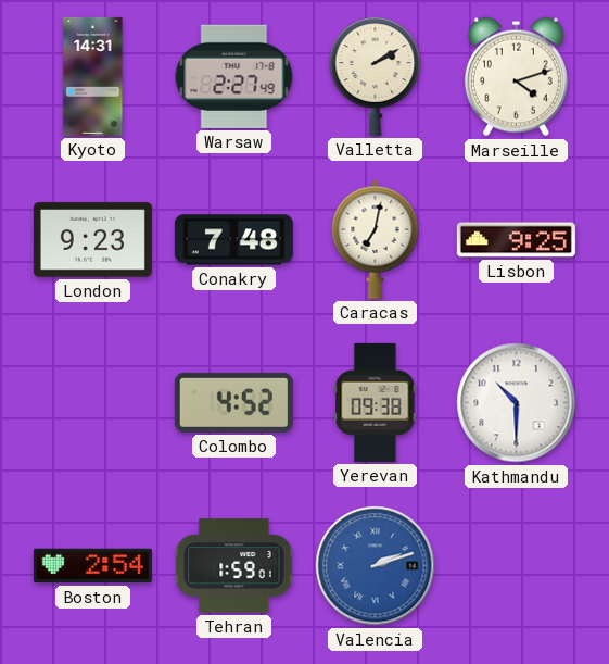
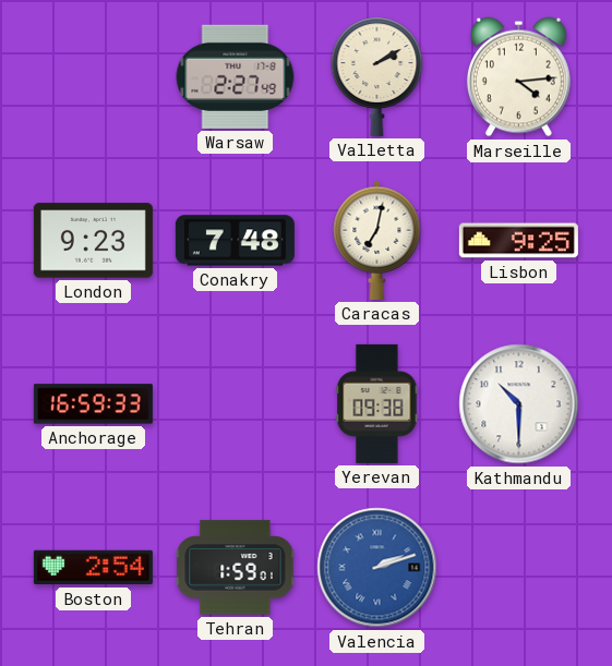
Kyoto: 14:31 -> none
Marseille: 4:12 -> 4:14
Anchorage: none -> 16:59
Colombo: 4:52 -> none
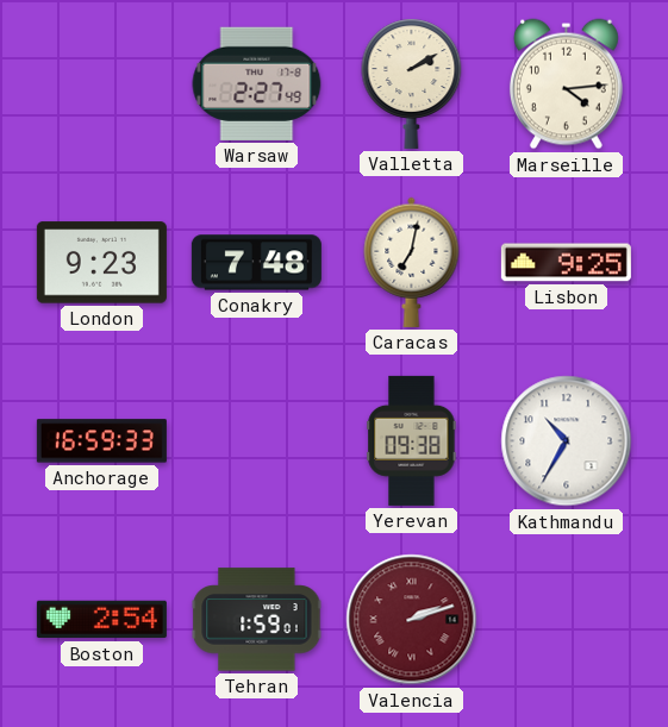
Kathmandu: 10:30 -> 10:35
Valencia dial: blue -> burgundy
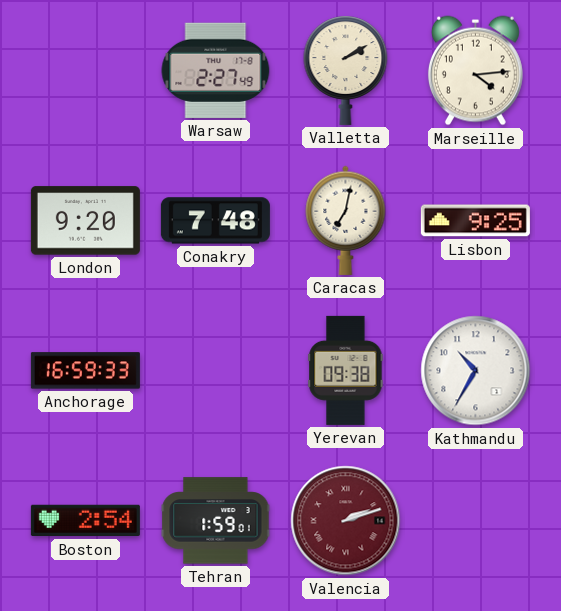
London: 9:23 -> 9:20
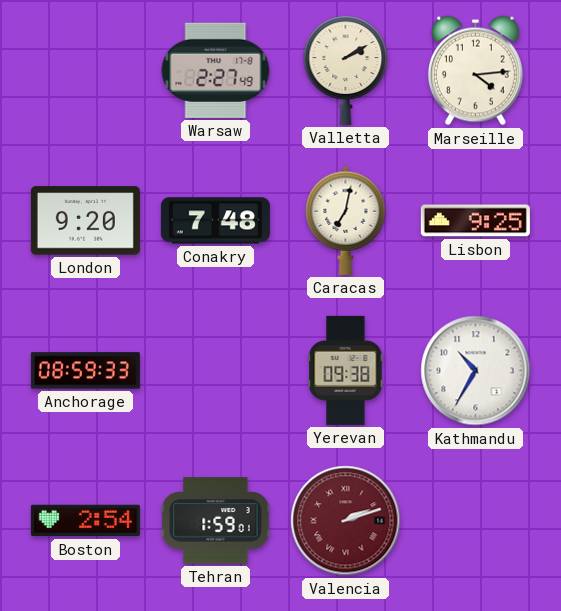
Anchorage: 16:59 -> 08:59
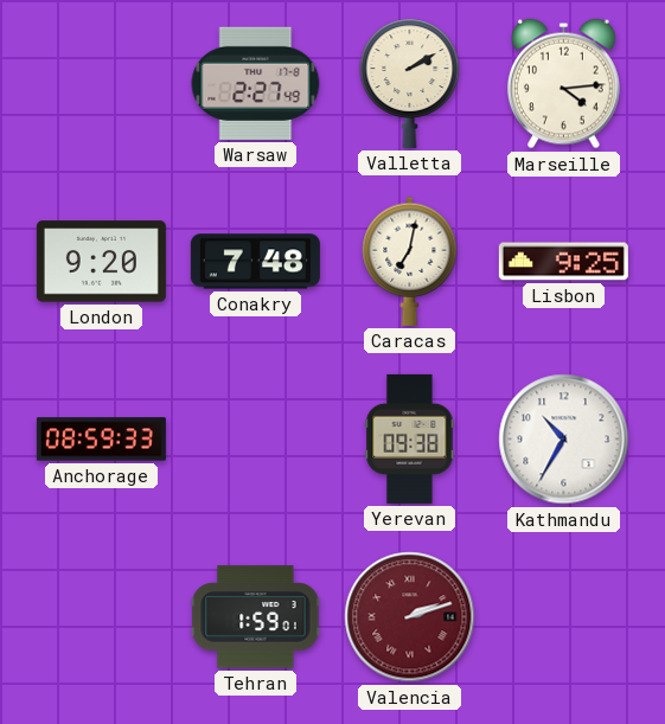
Boston: 2:54 -> none
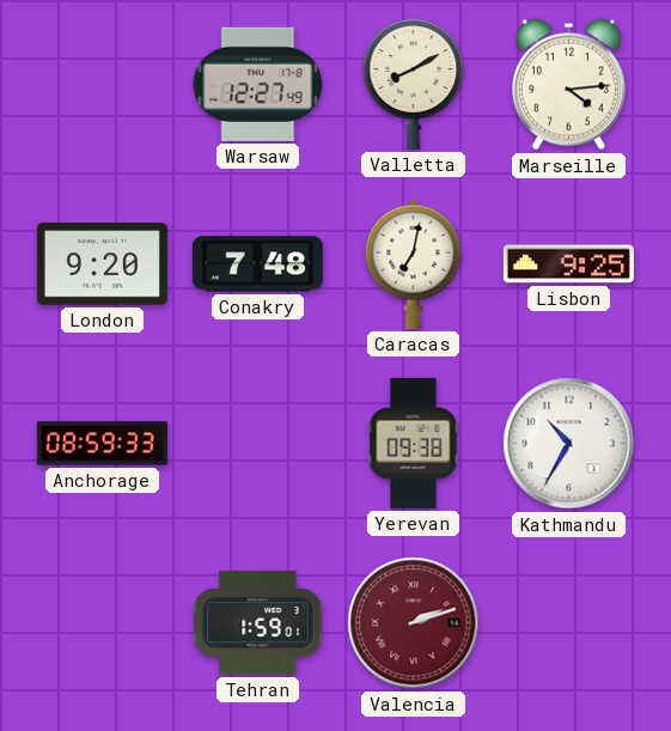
Warsaw: 2:27 -> 12:27
Valletta: 2:10 -> 8:10
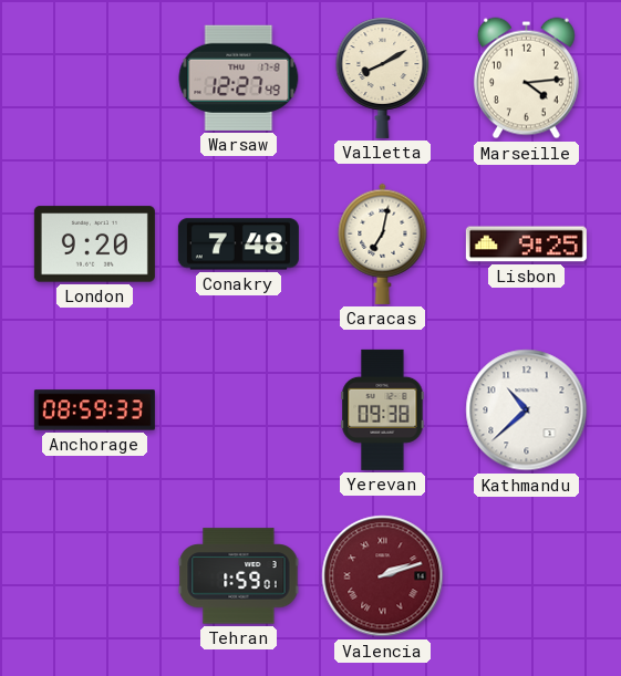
Kathmandu: 10:35 -> 10:38
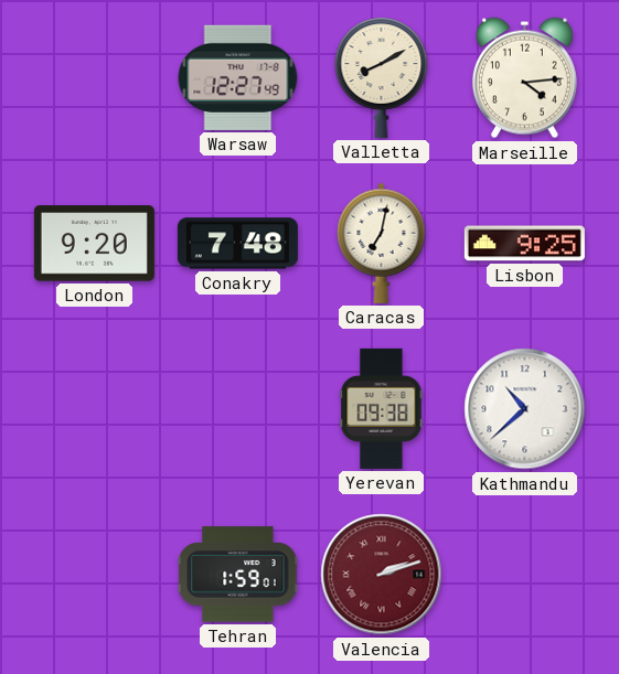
Anchorage: 08:59 -> none
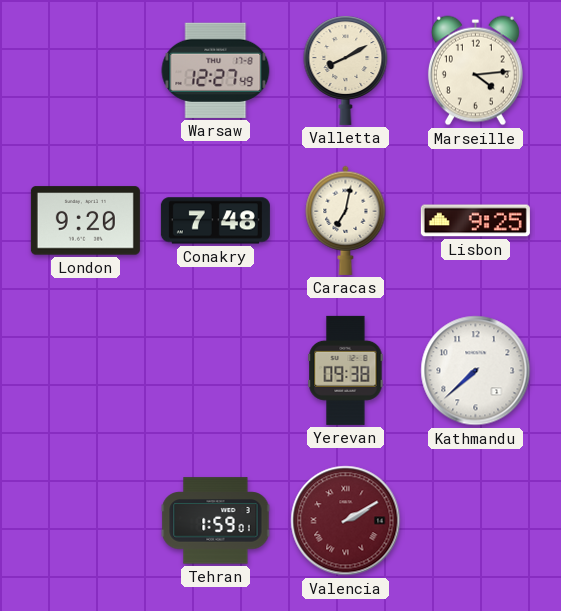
Kathmandu: 10:38 -> 7:38
Valencia: 2:12 -> 2:10
